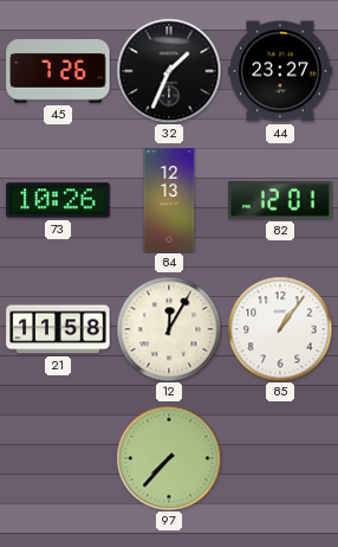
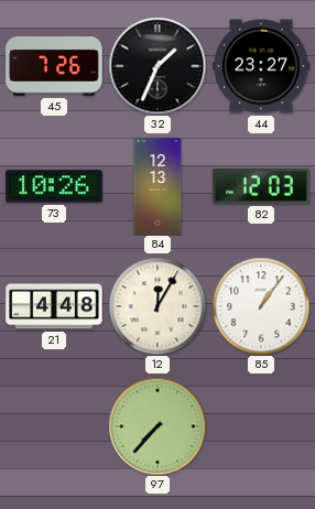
82: 12:01 -> 12:03
21: 11:58 -> 4:48
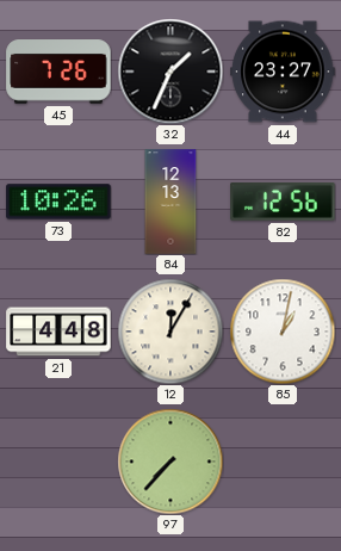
82: 12:03 -> 12:56
85: 1:06 -> 1:02
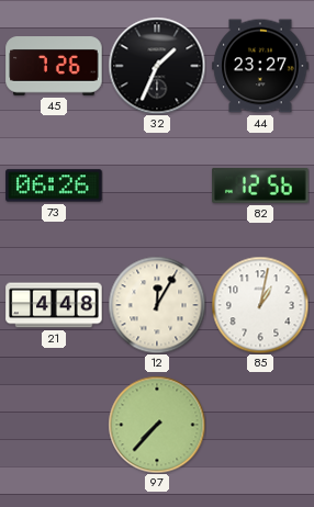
73: 10:26 -> 06:26
84: 12:13 -> none
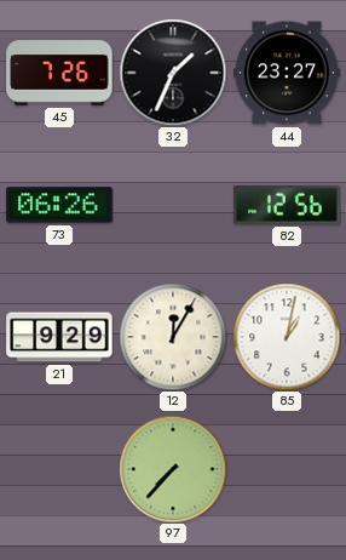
21: 4:48 -> 9:29
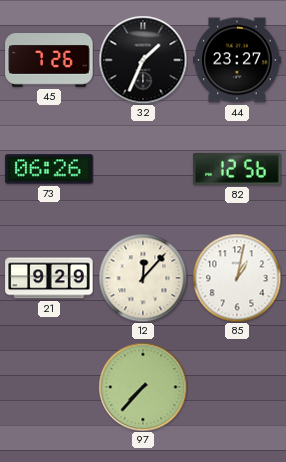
12: 12:05 -> 12:07
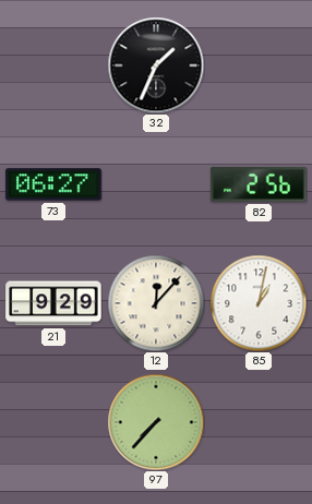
45: 7:26 -> none
44: 23:27 -> none
73: 06:26 -> 06:27
82: 12:56 -> 2:56
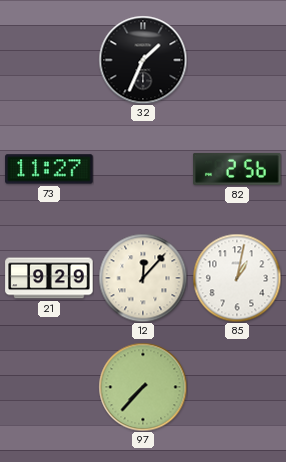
73: 06:27 -> 11:27
